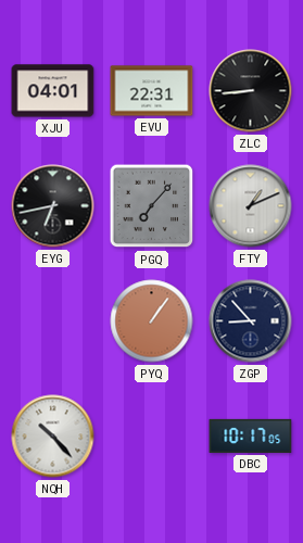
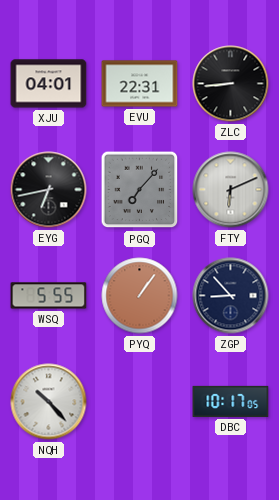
FTY: 1:11 -> 6:11
WSQ: none -> 5:55
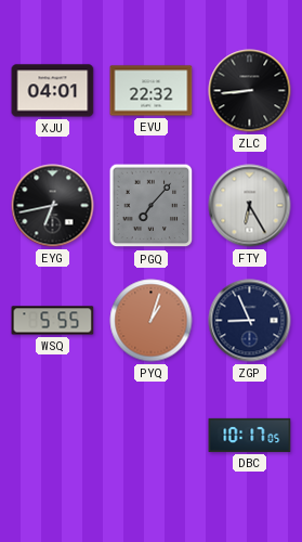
EVU: 22:31 -> 22:32
FTY: 6:11 -> 6:25
PYQ: 1:06 -> 1:03
ZGP: 8:53 -> 8:56
NQH: 10:23 -> none
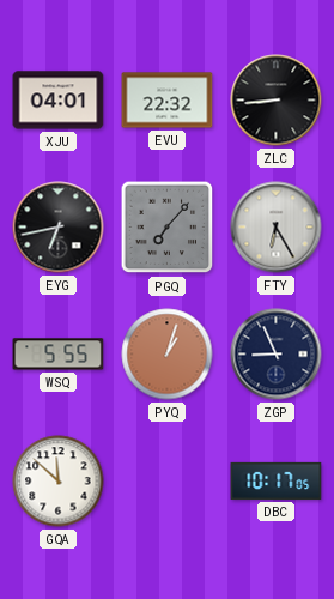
GQA: none -> 11:52
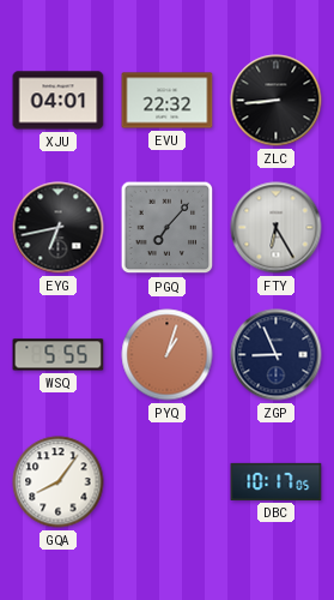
GQA: 11:52 -> 8:06
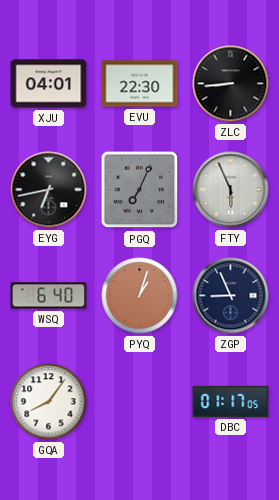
EVU: 22:32 -> 22:30
PGQ: 7:07 -> 7:04
FTY: 6:25 -> 5:56
WSQ: 5:55 -> 6:40
DBC: 10:17 -> 01:17
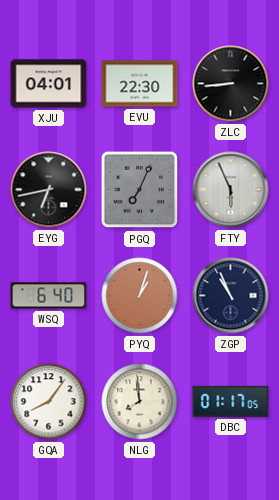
ZGP: 8:56 -> 10:56
NLG: none -> 7:59
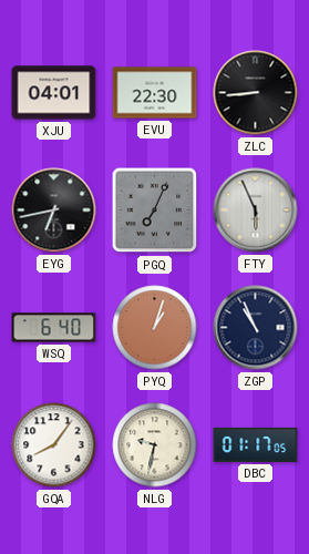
NLG: 7:59 -> 9:32
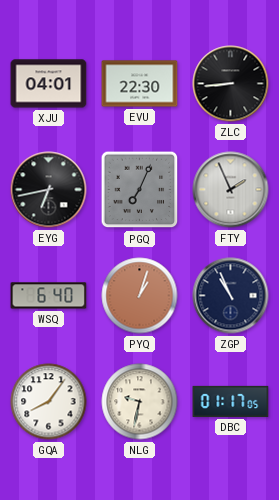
FTY: 5:56 -> 1:56
